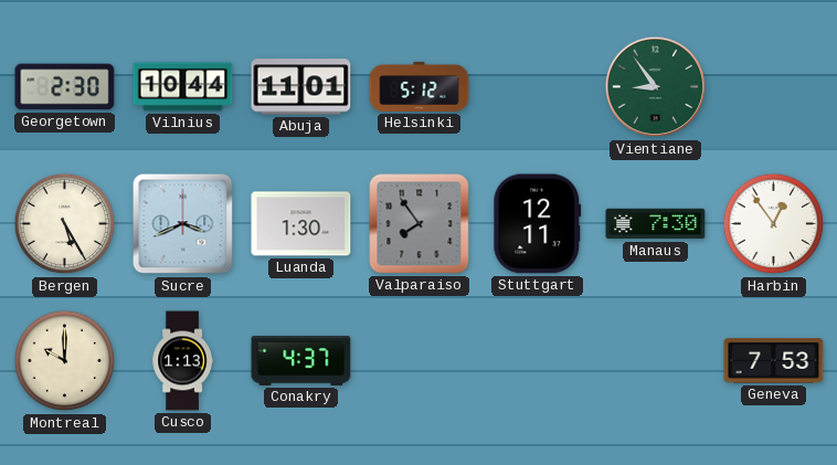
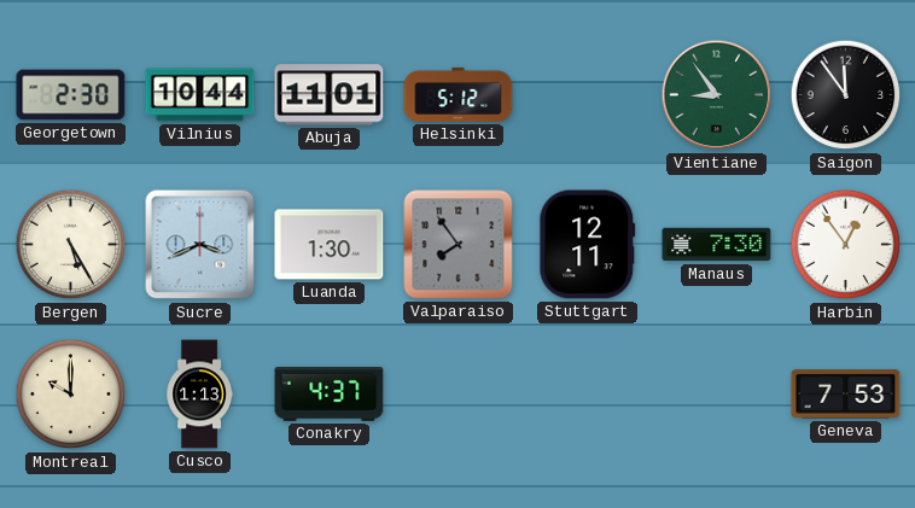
Saigon: none -> 11:54
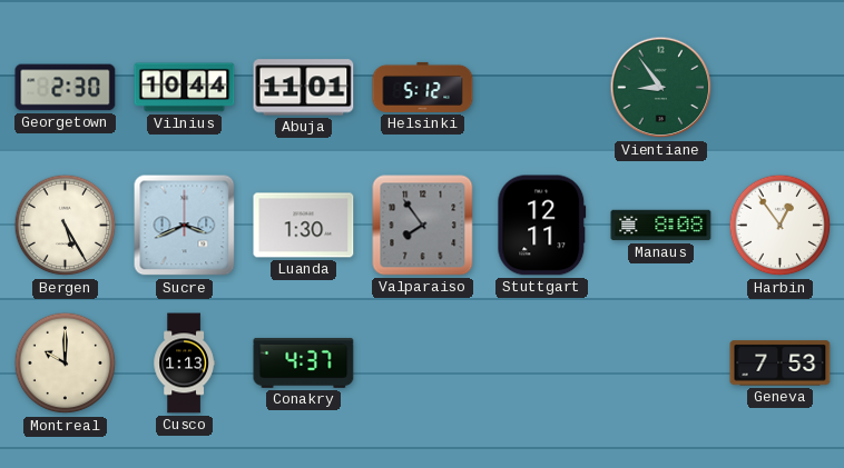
Saigon: 11:54 -> none
Manaus: 7:30 -> 8:08
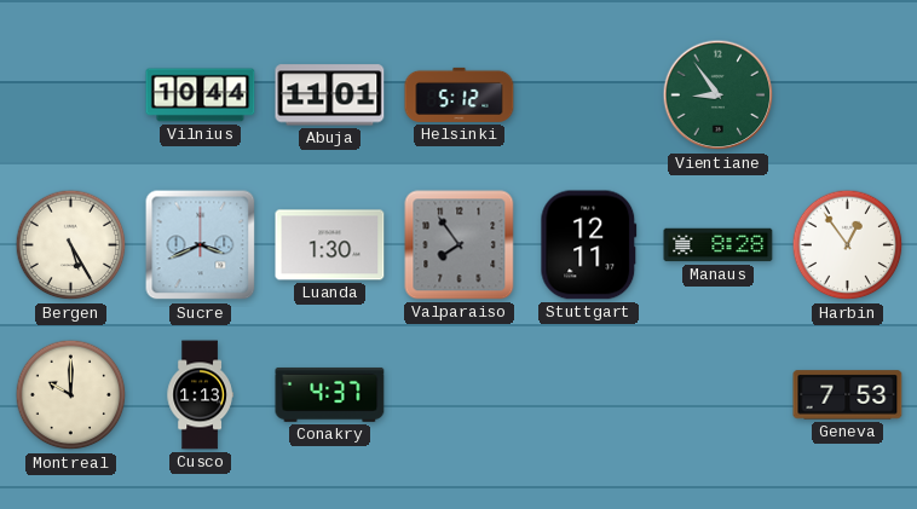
Georgetown: 2:30 -> none
Manaus: 8:08 -> 8:28
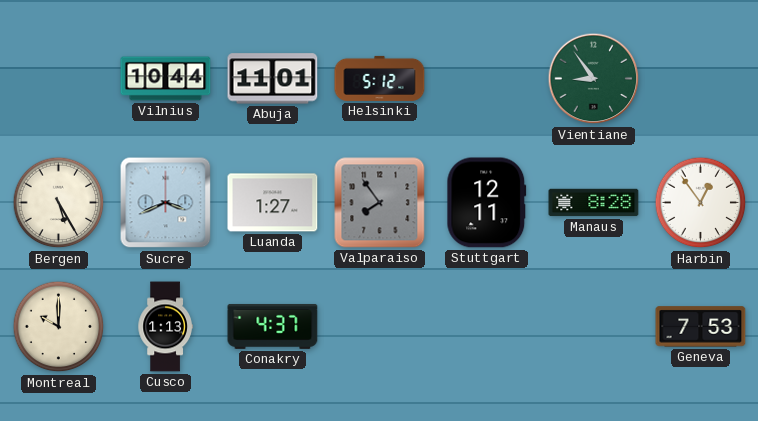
Luanda: 1:30 -> 1:27
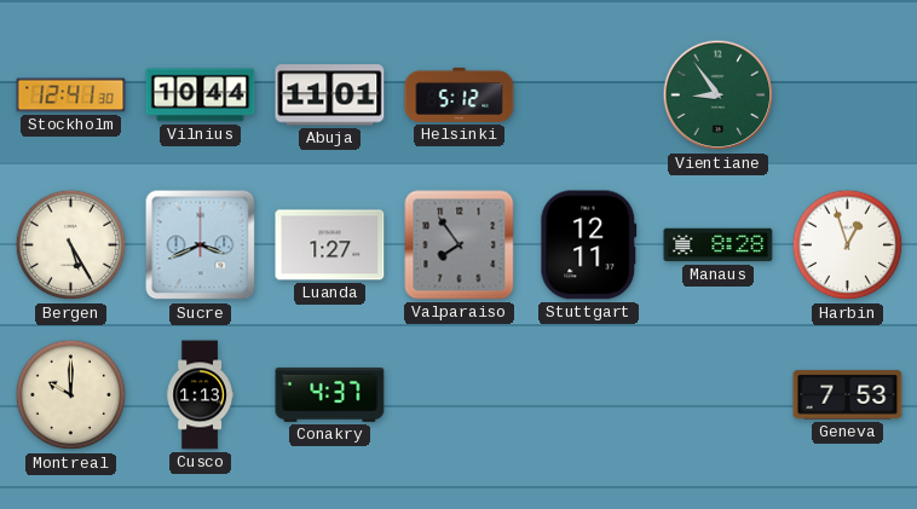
Stockholm: none -> 12:41
Harbin: 12:54 -> 12:57
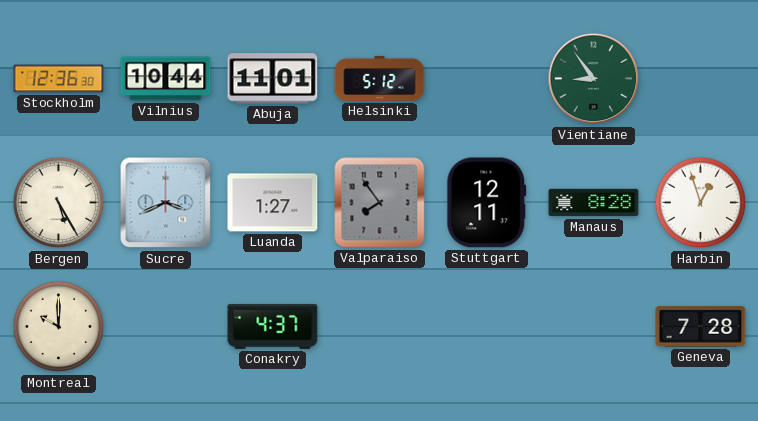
Stockholm: 12:41 -> 12:36
Cusco: 1:13 -> none
Geneva: 7:53 -> 7:28
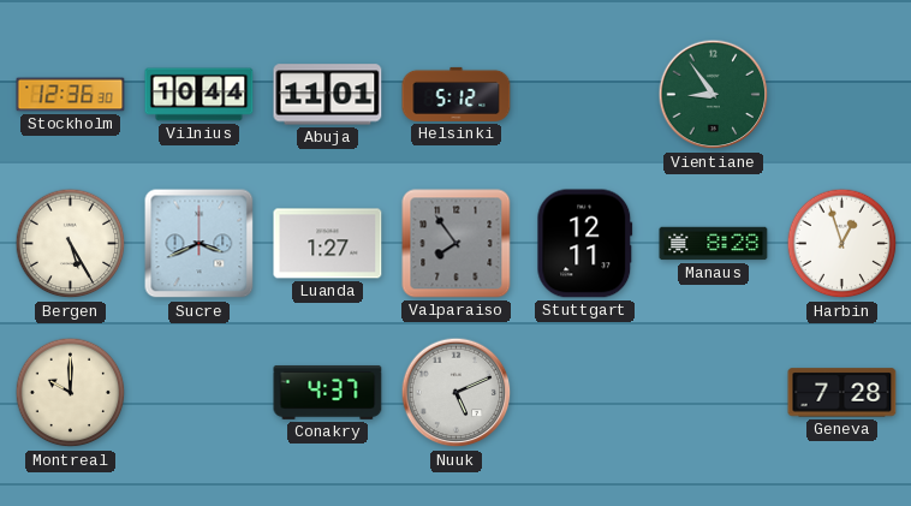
Nuuk: none -> 5:11
